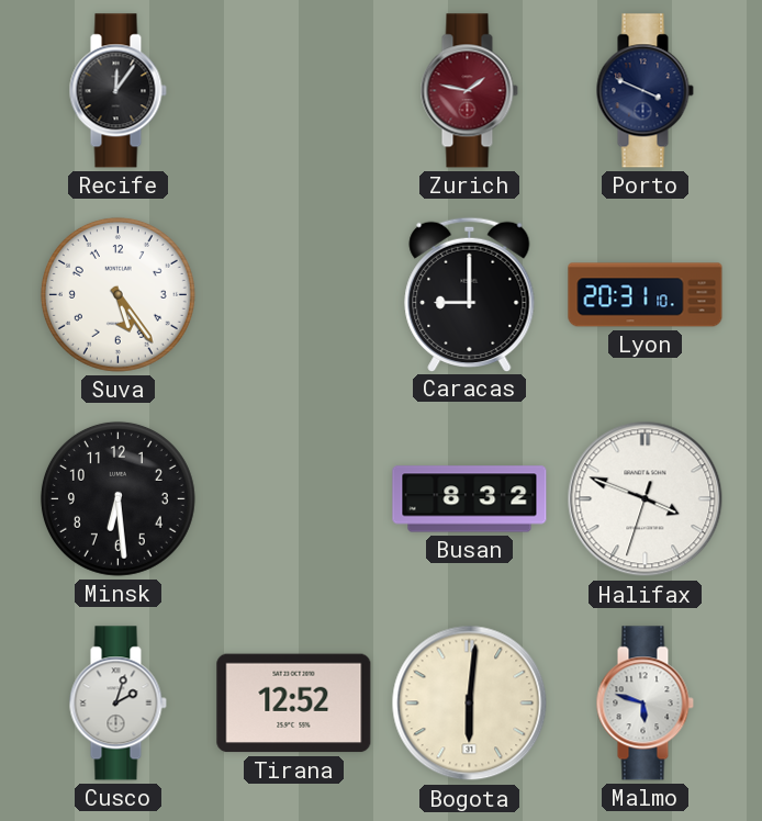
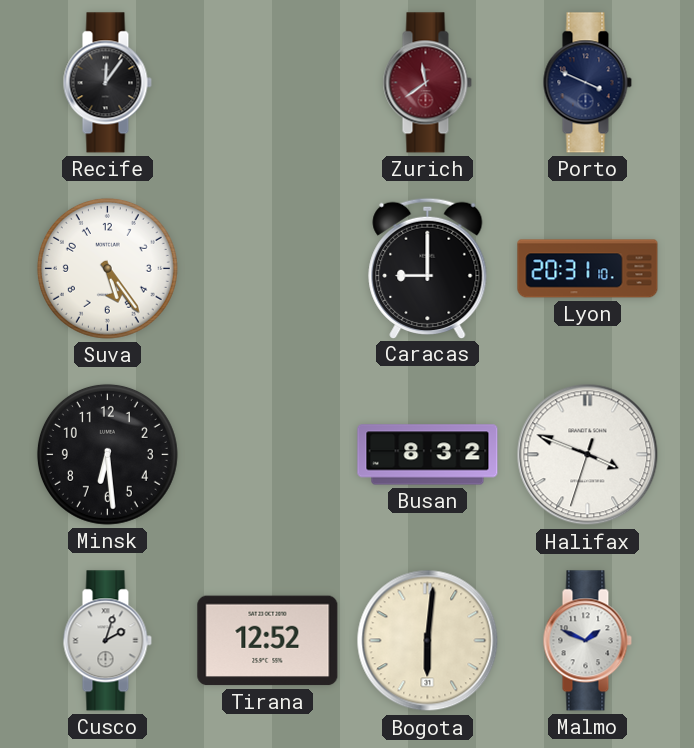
Zurich: 1:47 -> 11:39
Malmo: 5:48 -> 1:49
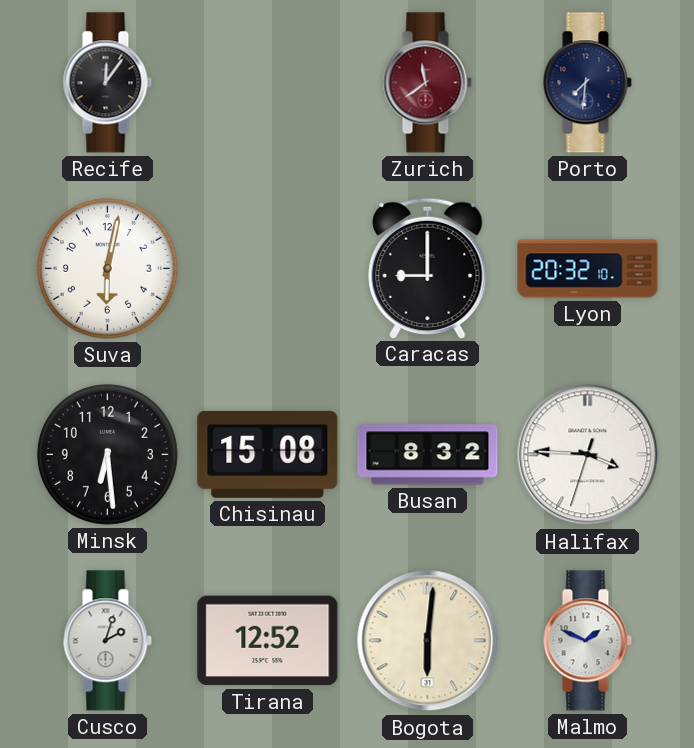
Porto: 3:49 -> 7:31
Suva: 5:24 -> 6:02
Lyon: 20:31 -> 20:32
Chisinau: none -> 15:08
Halifax: 3:48 -> 3:45
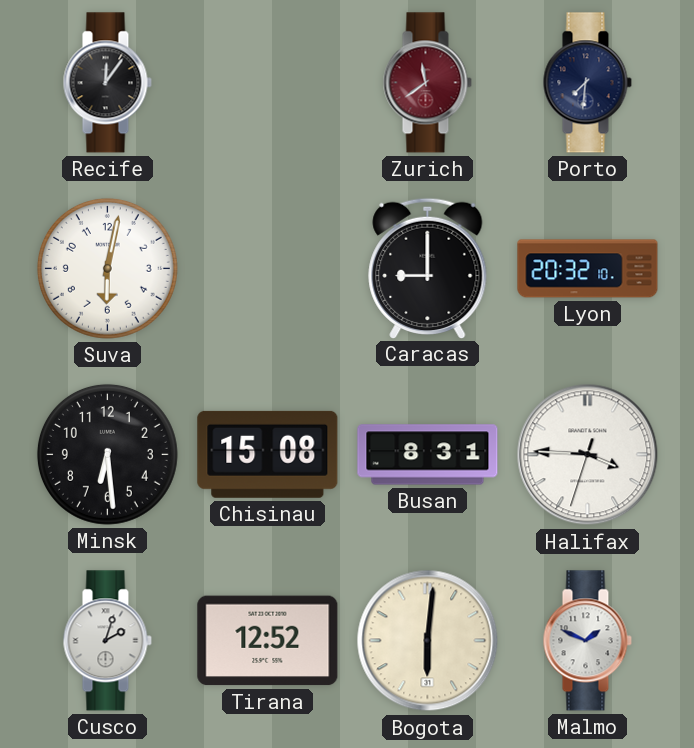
Busan: 8:32 -> 8:31
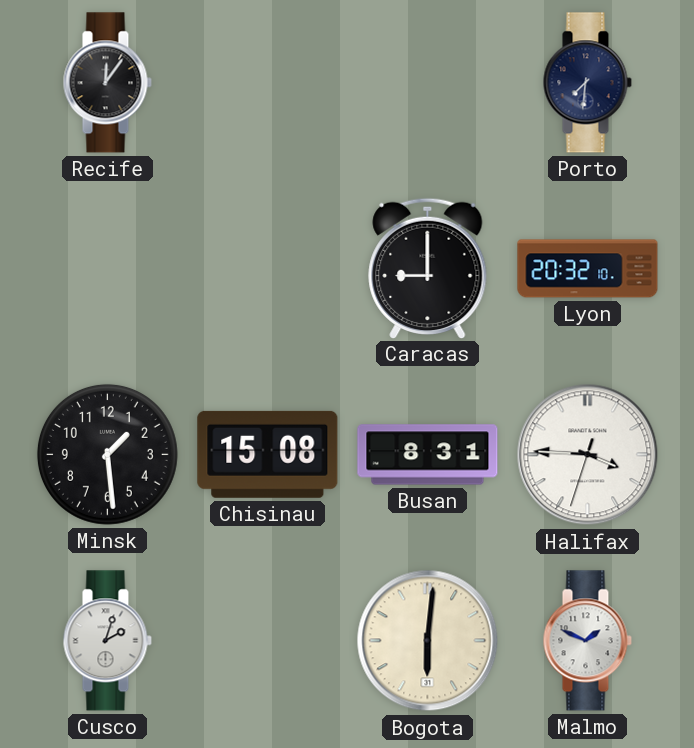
Zurich: 11:39 -> none
Suva: 6:02 -> none
Minsk: 6:29 -> 1:29
Tirana: 12:52 -> none
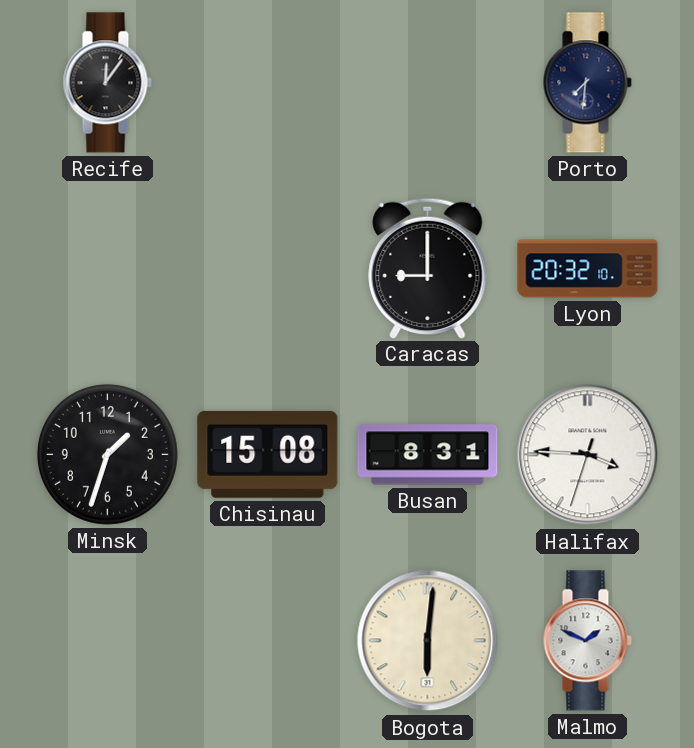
Minsk: 1:29 -> 1:33
Cusco: 2:03 -> none
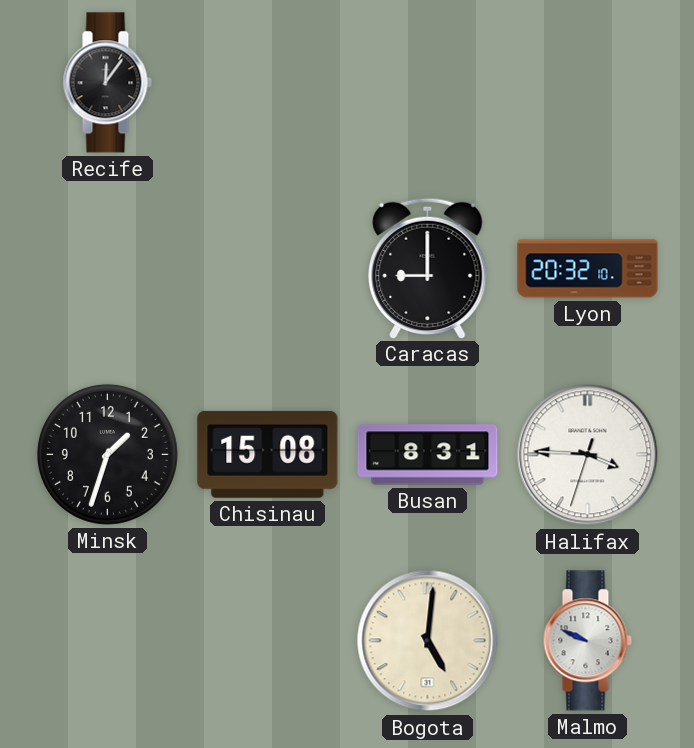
Porto: 7:31 -> none
Bogota: 6:01 -> 5:01
Malmo: 1:49 -> 9:49
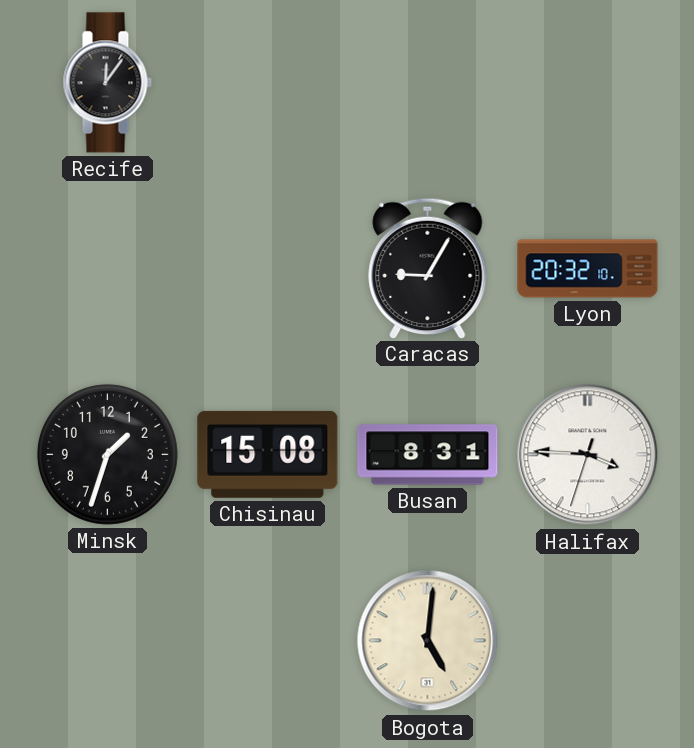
Caracas: 9:00 -> 9:05
Malmo: 9:49 -> none
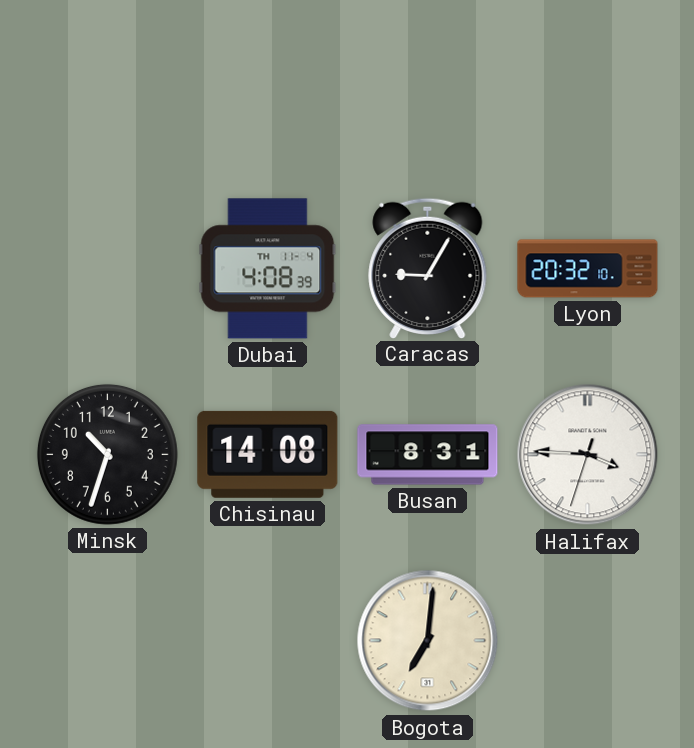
Recife: 12:06 -> none
Dubai: none -> 4:08
Minsk: 1:33 -> 10:33
Chisinau: 15:08 -> 14:08
Bogota: 5:01 -> 7:01
